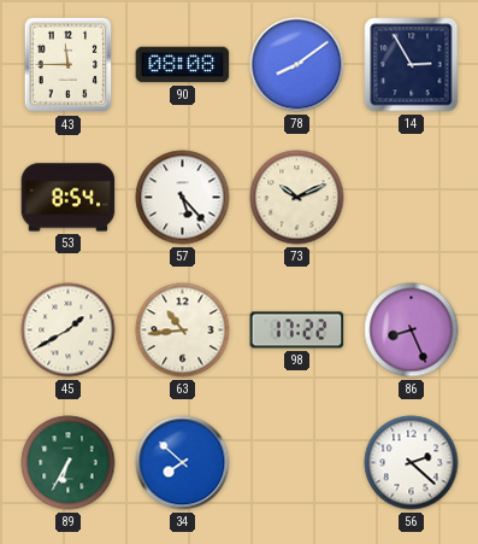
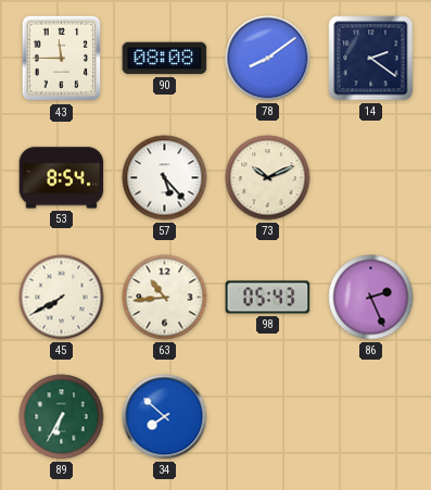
14: 2:55 -> 2:21
45: 1:40 -> 7:40
98: 17:22 -> 05:43
86: 8:26 -> 2:26
56: 2:22 -> none
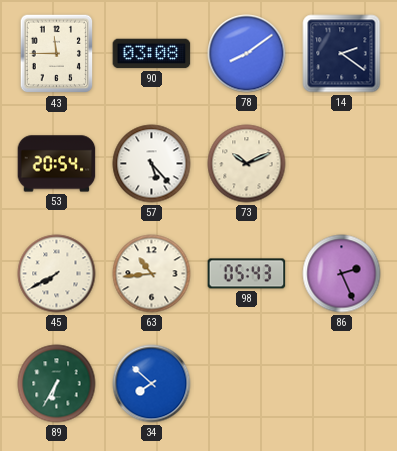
90: 08:08 -> 03:08
53: 8:54 -> 20:54
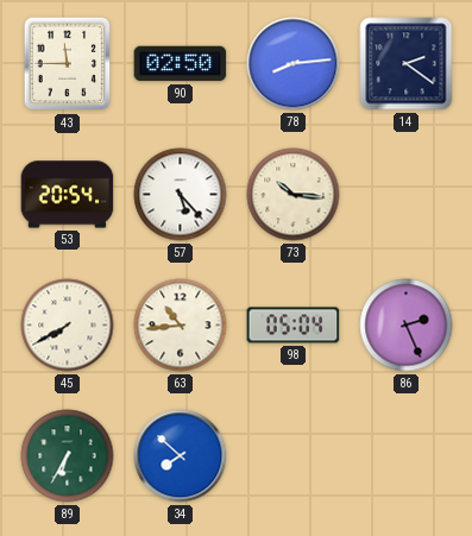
90: 03:08 -> 02:50
78: 8:09 -> 8:14
73: 10:11 -> 10:16
98: 05:43 -> 05:04
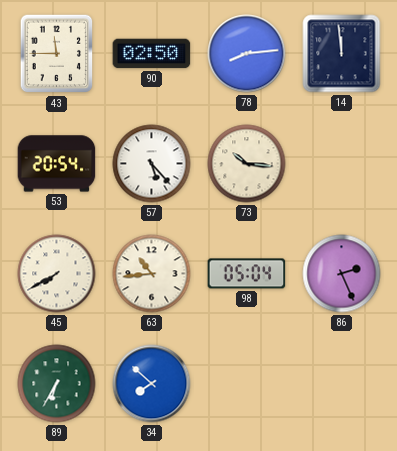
14: 2:21 -> 11:59
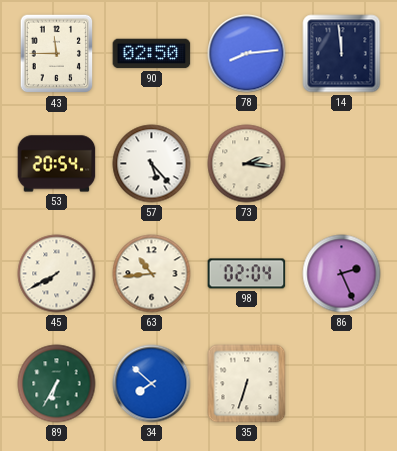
73: 10:16 -> 2:16
98: 05:04 -> 02:04
35: none -> 6:33
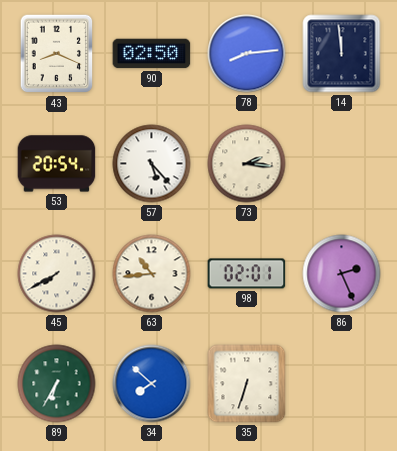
43: 11:45 -> 8:19
98: 02:04 -> 02:01
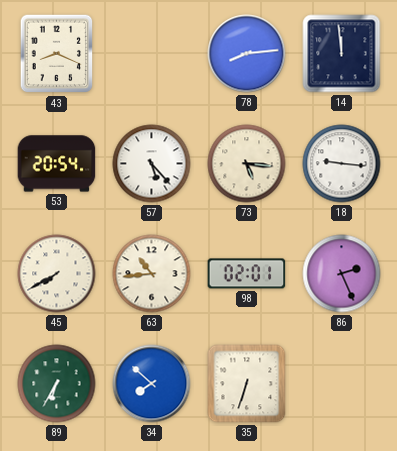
90: 02:50 -> none
73: 2:16 -> 5:16
18: none -> 9:16
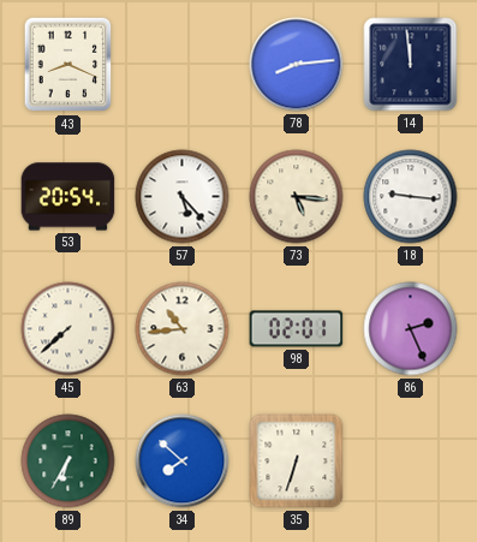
45: 7:40 -> 7:38
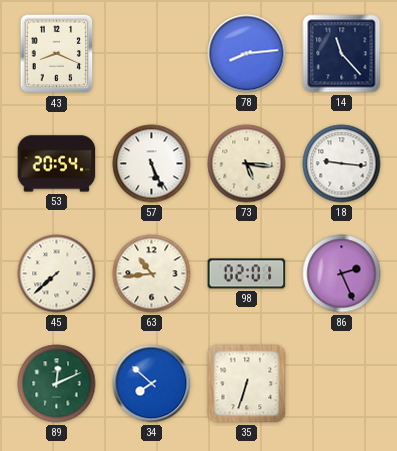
14: 11:59 -> 11:23
57: 5:23 -> 5:26
89: 6:35 -> 12:11
